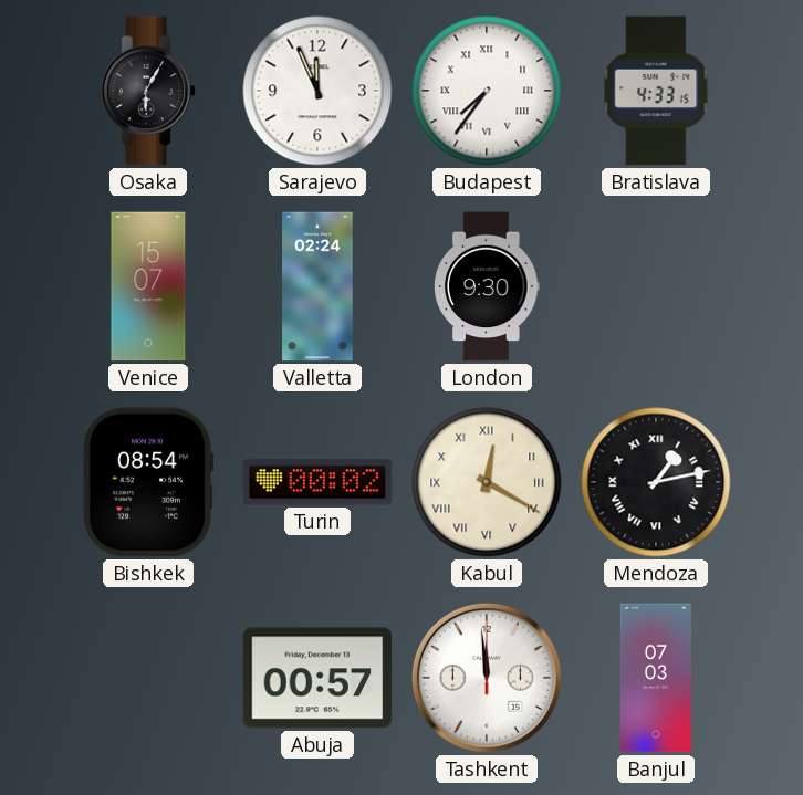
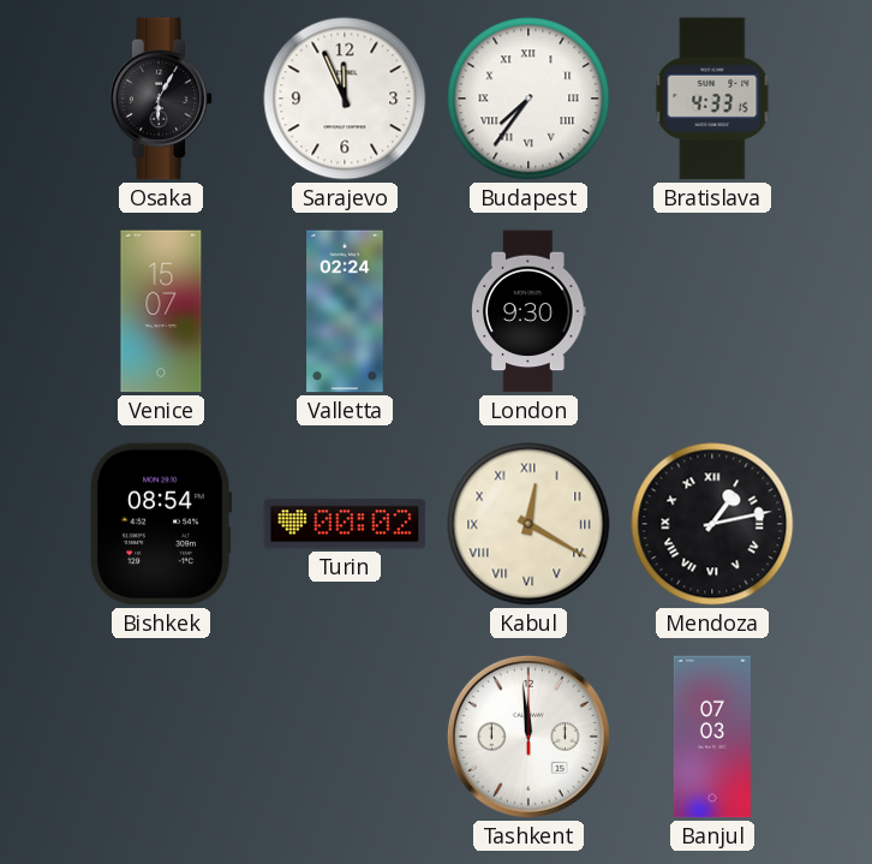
Abuja: 00:57 -> none
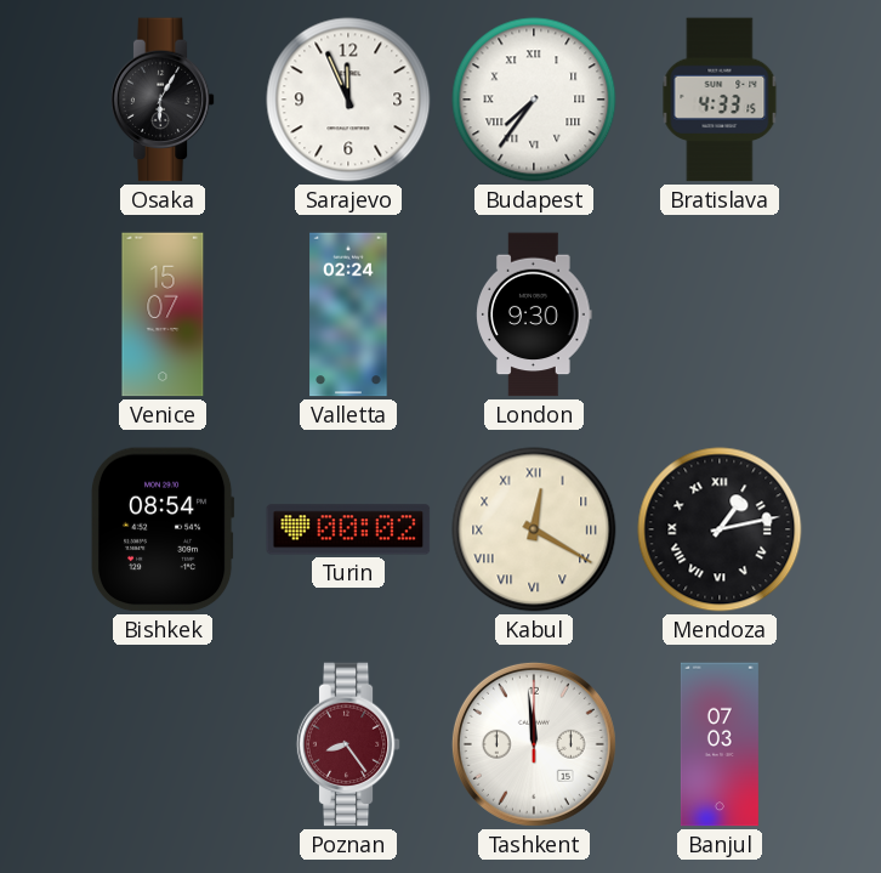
Poznan: none -> 8:24
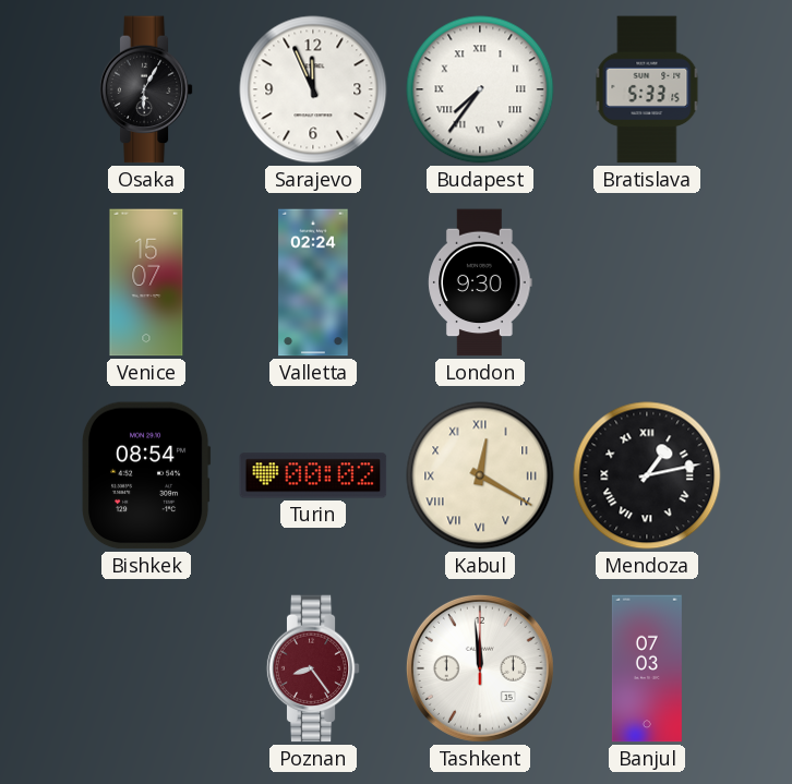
Bratislava: 4:33 -> 5:33
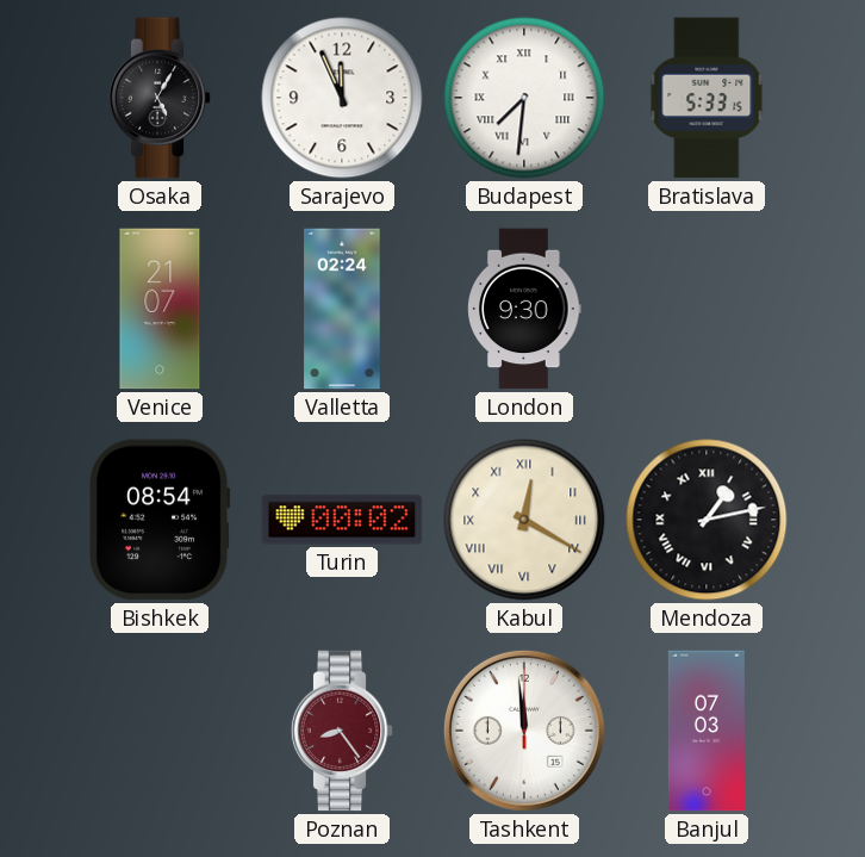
Osaka: 6:05 -> 5:05
Budapest: 7:36 -> 7:31
Venice: 15:07 -> 21:07
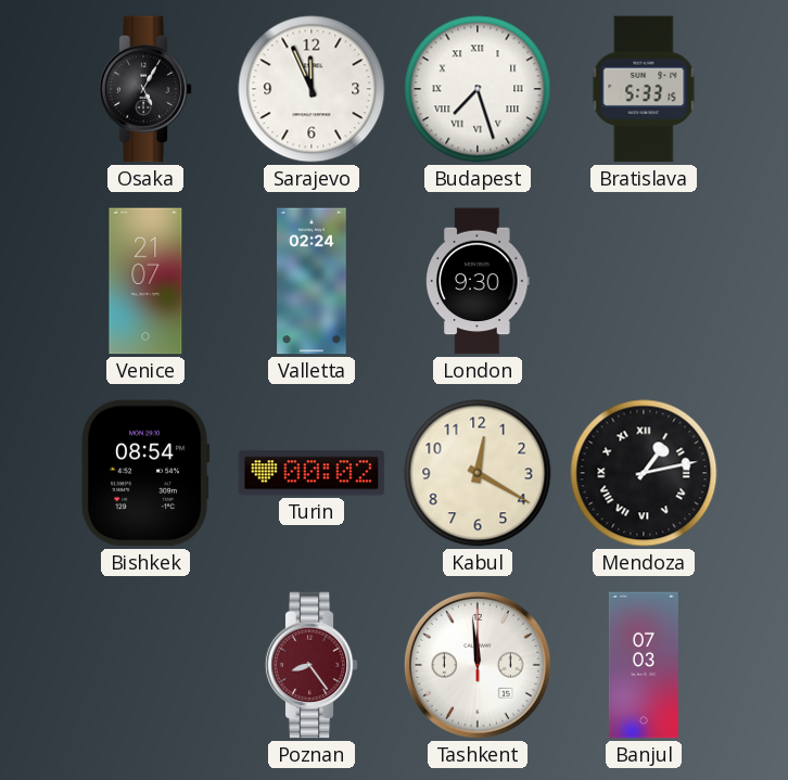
Budapest: 7:31 -> 7:27
Kabul numerals: Roman -> Arabic
